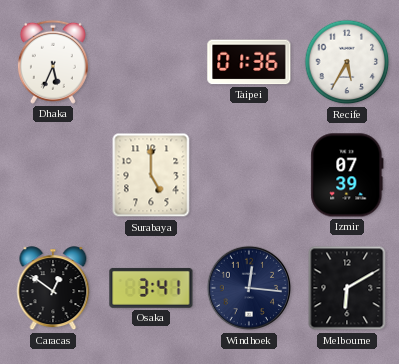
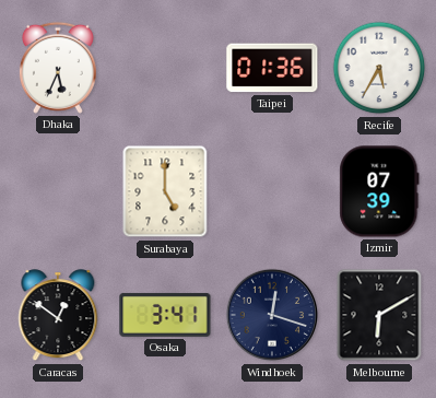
Windhoek: 12:16 -> 12:18
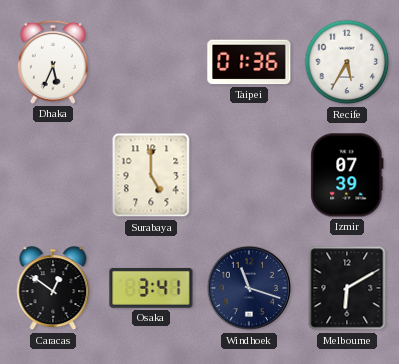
Windhoek: 12:18 -> 11:18
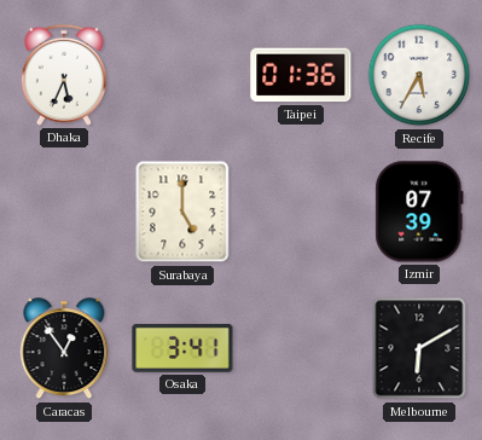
Caracas: 12:51 -> 12:54
Windhoek: 11:18 -> none
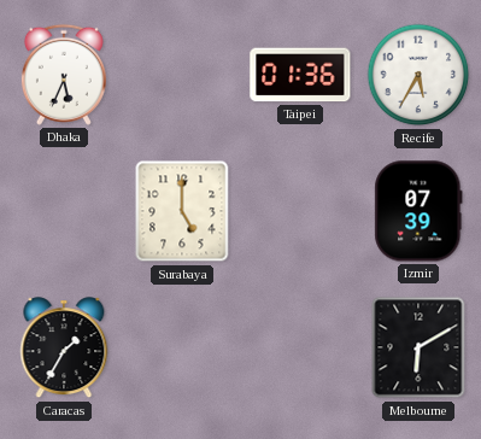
Caracas: 12:54 -> 1:35
Osaka: 3:41 -> none
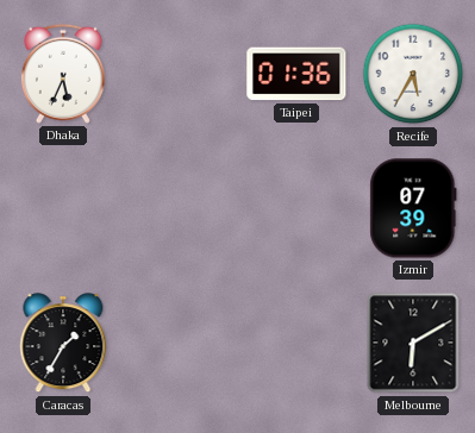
Surabaya: 5:00 -> none
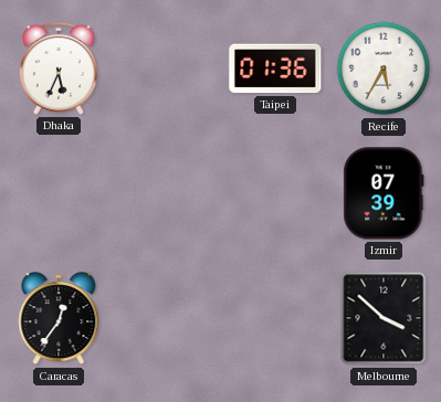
Caracas: 1:35 -> 12:36
Melbourne: 6:10 -> 3:52
